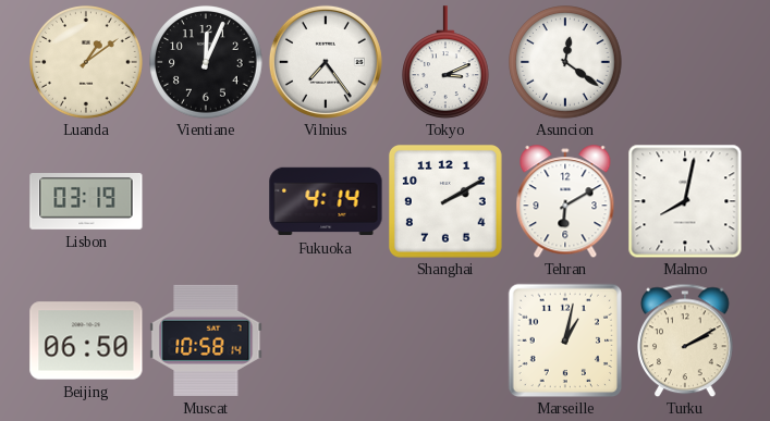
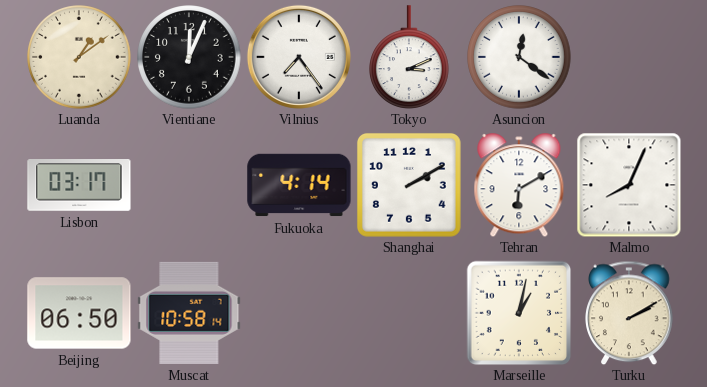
Lisbon: 03:19 -> 03:17
Malmo: 8:02 -> 8:04
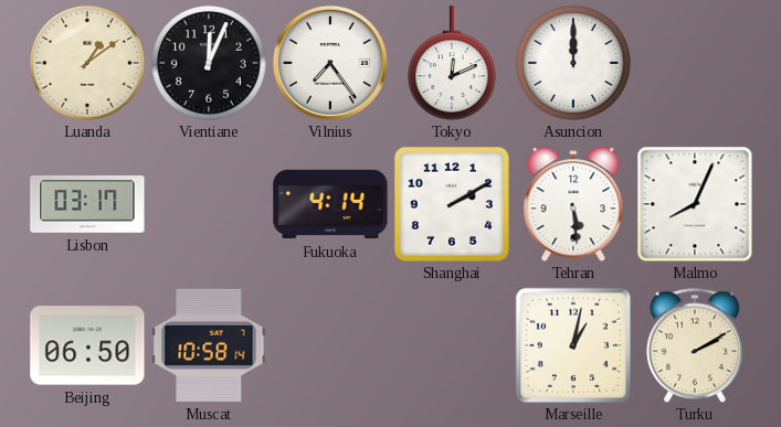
Tokyo: 3:11 -> 12:11
Asuncion: 12:21 -> 12:00
Tehran: 6:10 -> 5:29
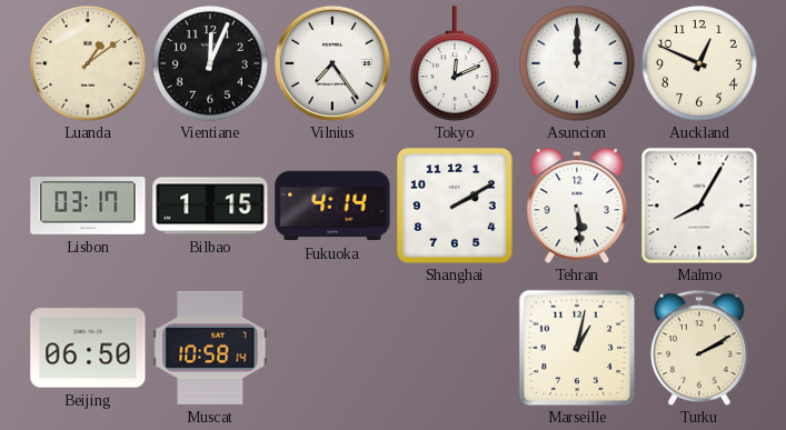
Auckland: none -> 12:49
Bilbao: none -> 1:15
Malmo: 8:04 -> 8:05
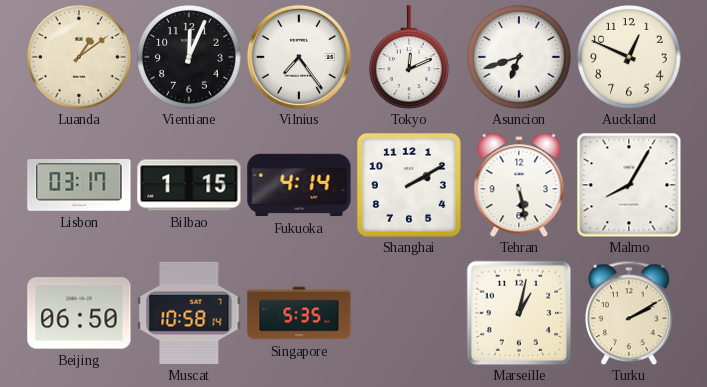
Asuncion: 12:00 -> 6:42
Tehran: 5:29 -> 5:28
Singapore: none -> 5:35
